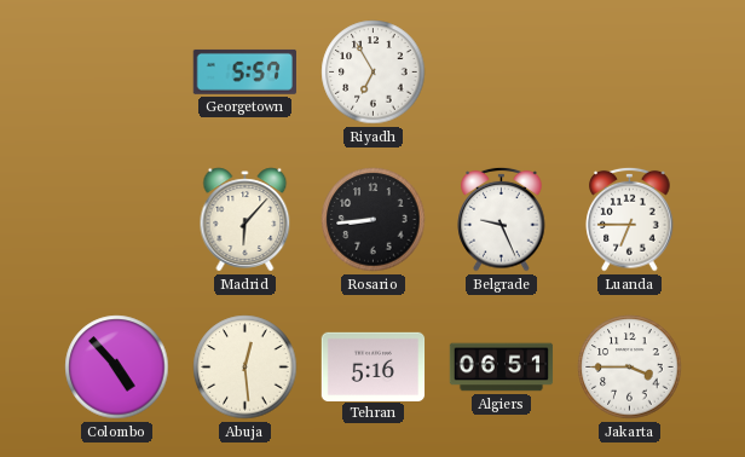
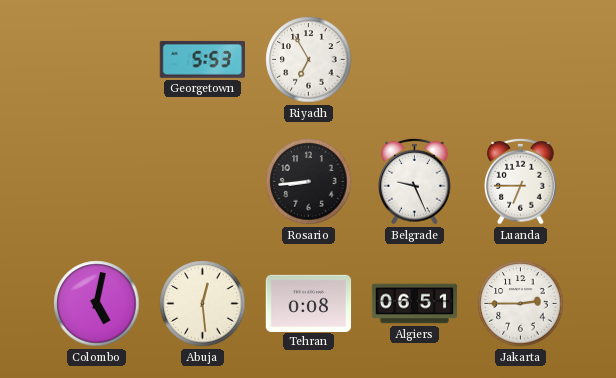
Georgetown: 5:57 -> 5:53
Madrid: 6:07 -> none
Colombo: 4:53 -> 5:02
Tehran: 5:16 -> 0:08
Jakarta: 3:45 -> 2:45
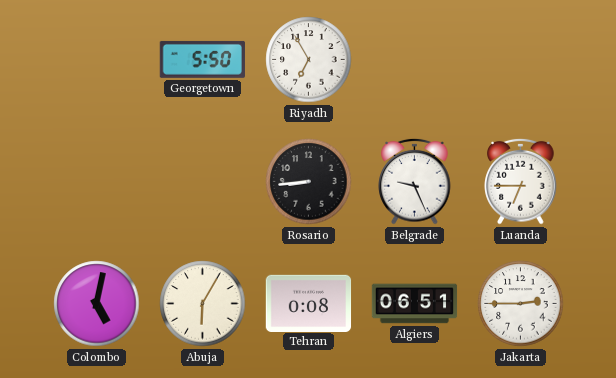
Georgetown: 5:53 -> 5:50
Abuja: 12:29 -> 6:05
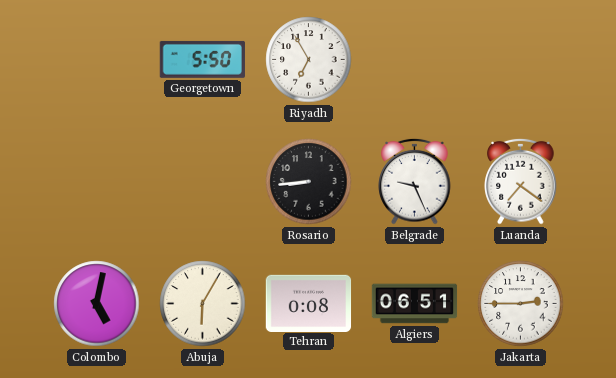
Luanda: 6:45 -> 7:21
